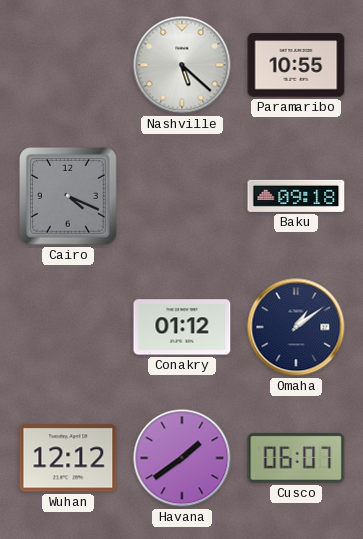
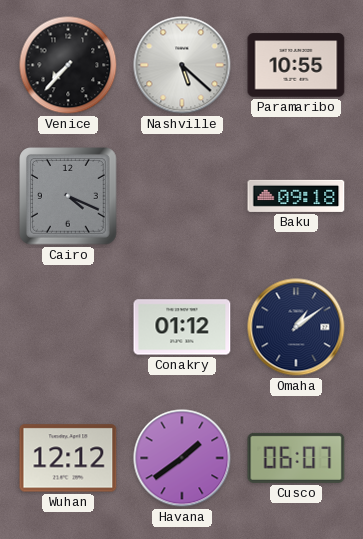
Venice: none -> 7:37
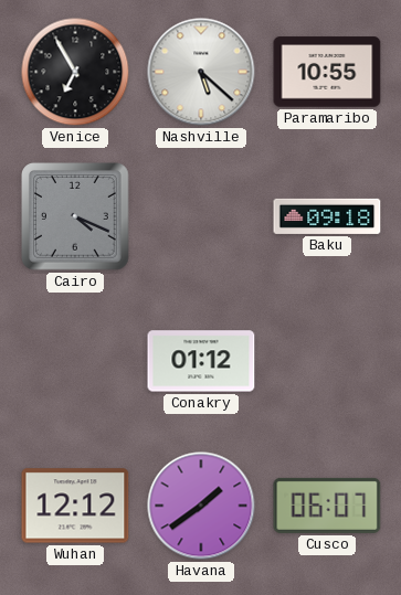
Venice: 7:37 -> 6:55
Omaha: 1:09 -> none
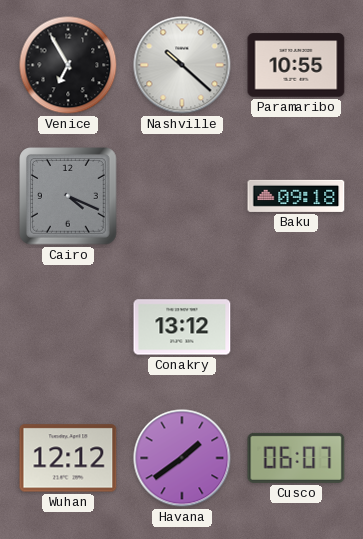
Nashville: 5:22 -> 10:22
Conakry: 01:12 -> 13:12
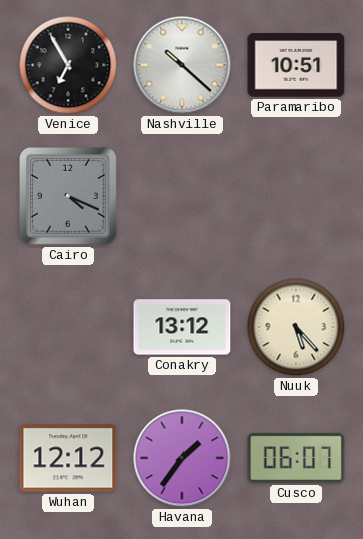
Paramaribo: 10:55 -> 10:51
Baku: 09:18 -> none
Nuuk: none -> 5:23
Havana: 1:39 -> 1:36
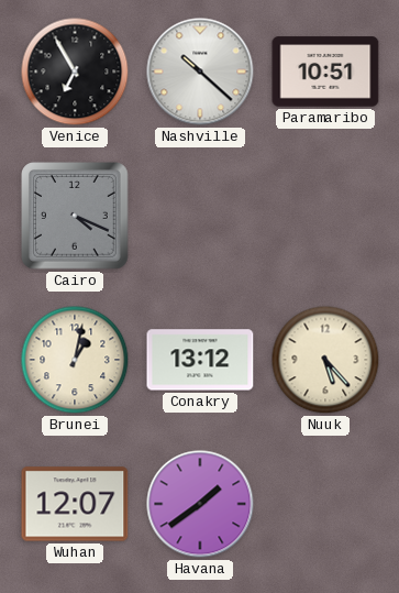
Brunei: none -> 1:02
Wuhan: 12:12 -> 12:07
Havana: 1:36 -> 1:39
Cusco: 06:07 -> none
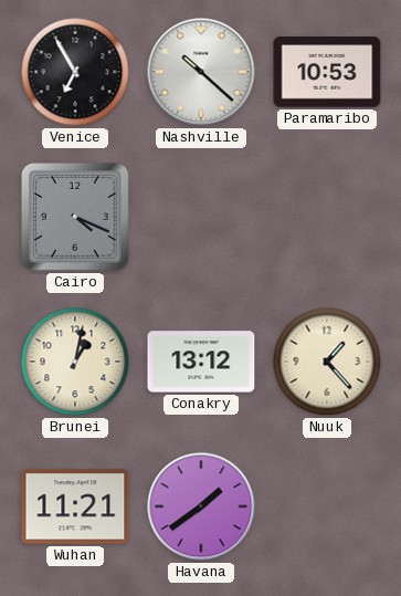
Paramaribo: 10:51 -> 10:53
Nuuk: 5:23 -> 1:23
Wuhan: 12:07 -> 11:21
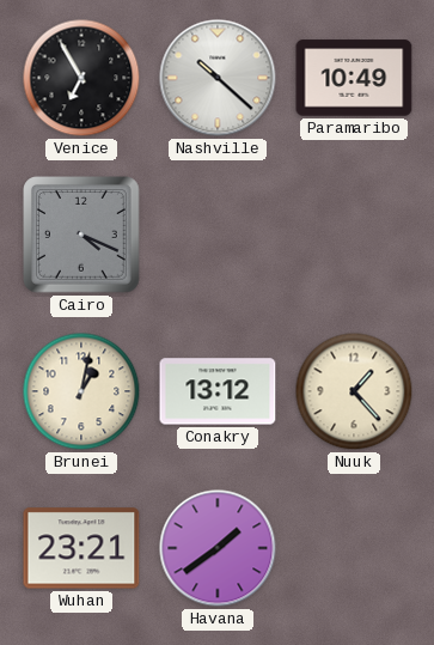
Paramaribo: 10:53 -> 10:49
Wuhan: 11:21 -> 23:21
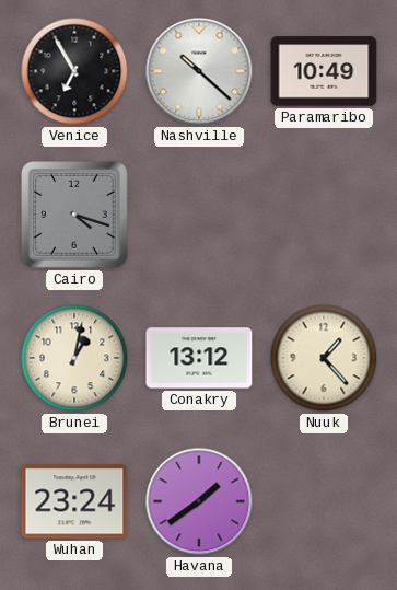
Cairo: 4:19 -> 4:18
Wuhan: 23:21 -> 23:24
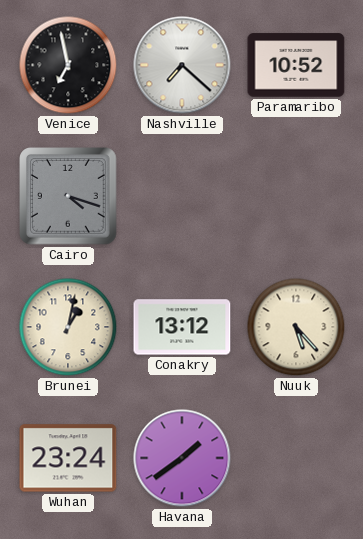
Venice: 6:55 -> 6:58
Nashville: 10:22 -> 7:22
Paramaribo: 10:49 -> 10:52
Nuuk: 1:23 -> 5:23
